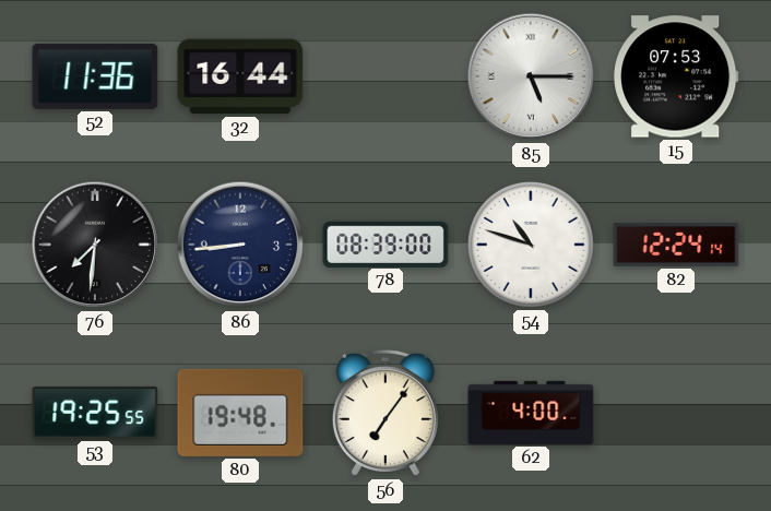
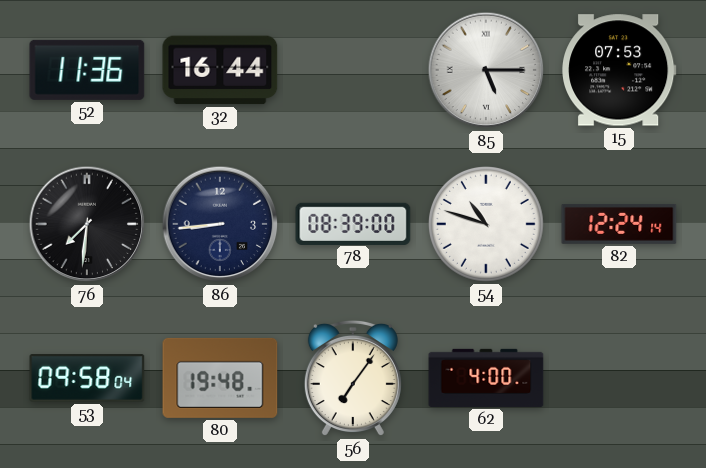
53: 19:25 -> 09:58
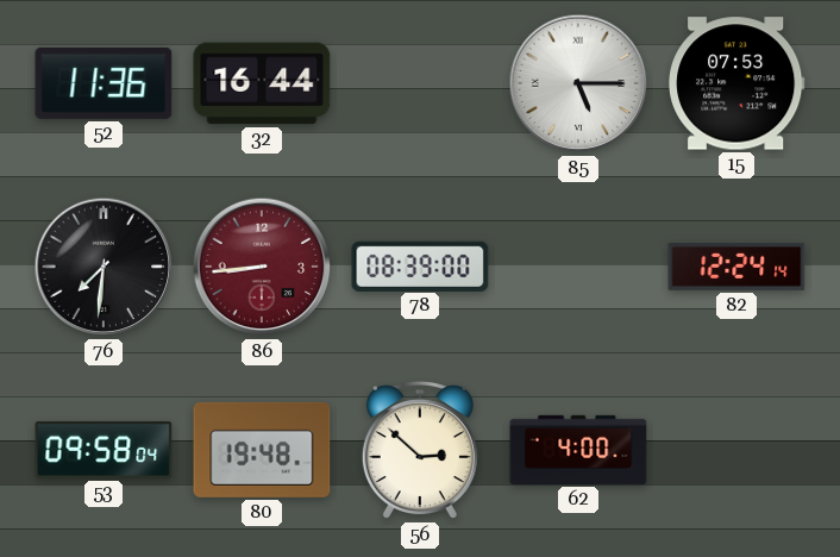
86 dial: navy -> burgundy
54: 10:48 -> none
56: 7:06 -> 2:52
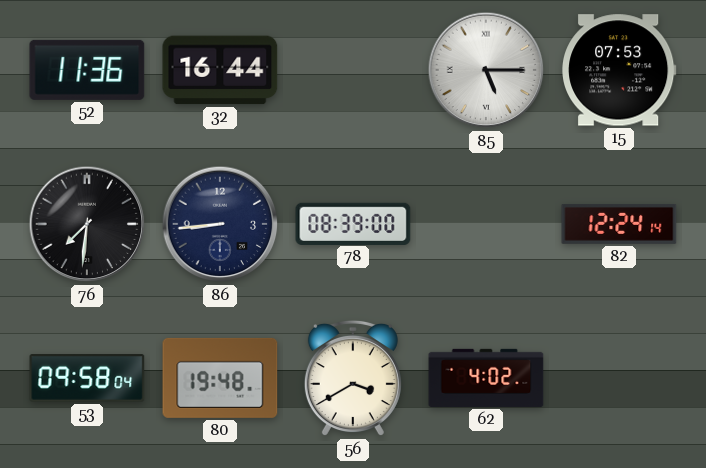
86 dial: burgundy -> navy
56: 2:52 -> 3:40
62: 4:00 -> 4:02
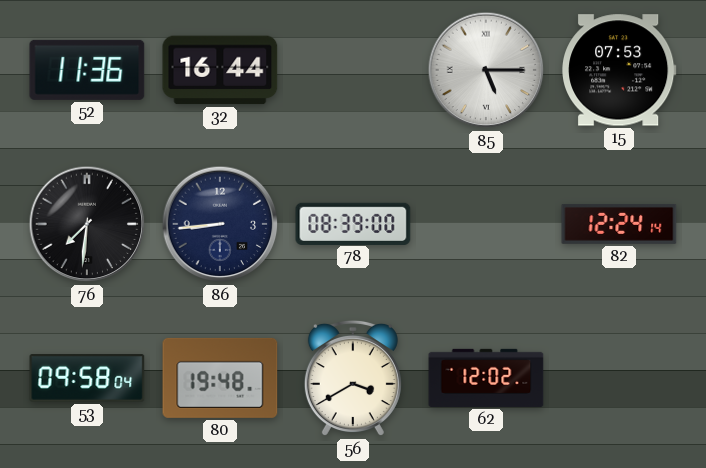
62: 4:02 -> 12:02
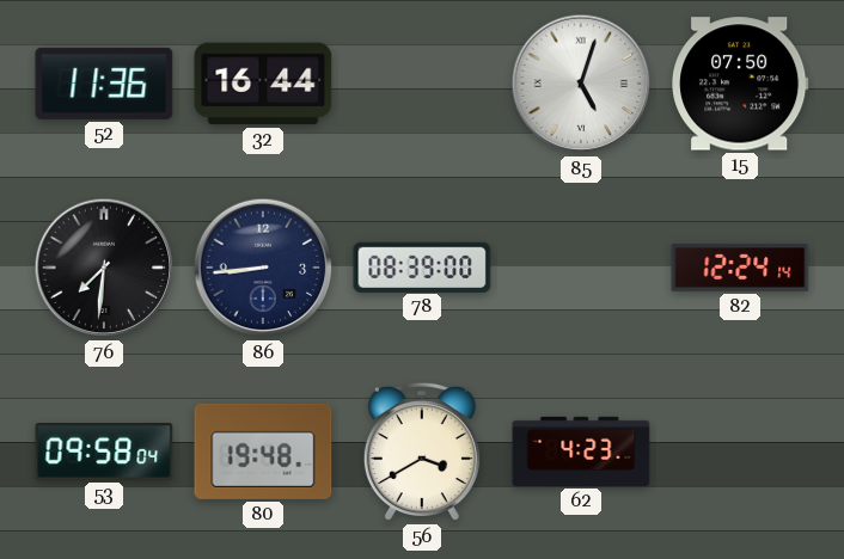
85: 5:15 -> 5:03
15: 07:53 -> 07:50
62: 12:02 -> 4:23
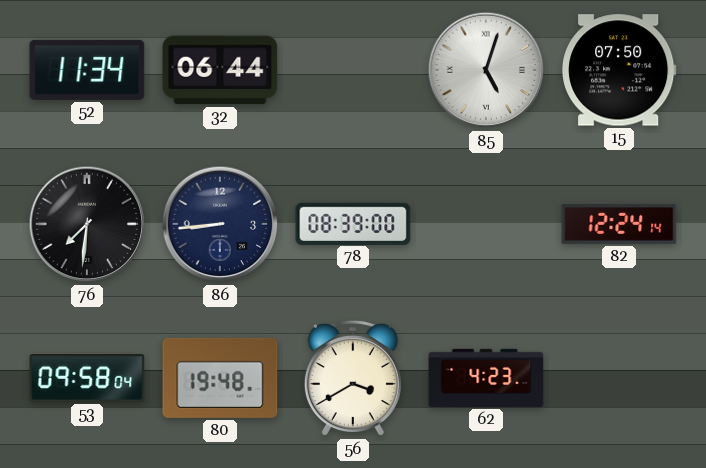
52: 11:36 -> 11:34
32: 16:44 -> 06:44
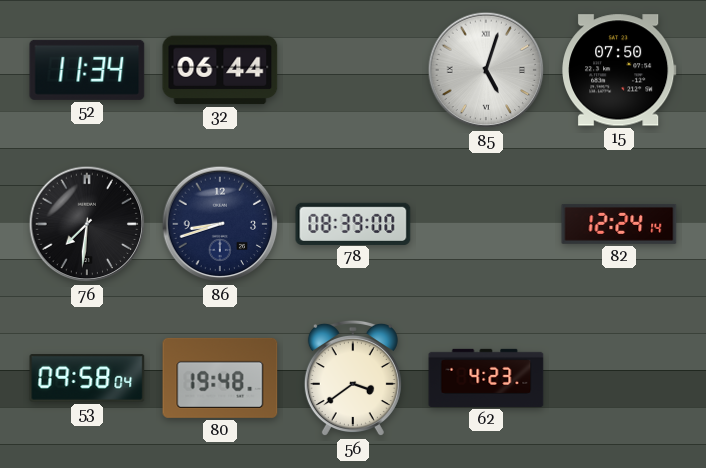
86: 8:44 -> 8:42
56: 3:40 -> 3:39
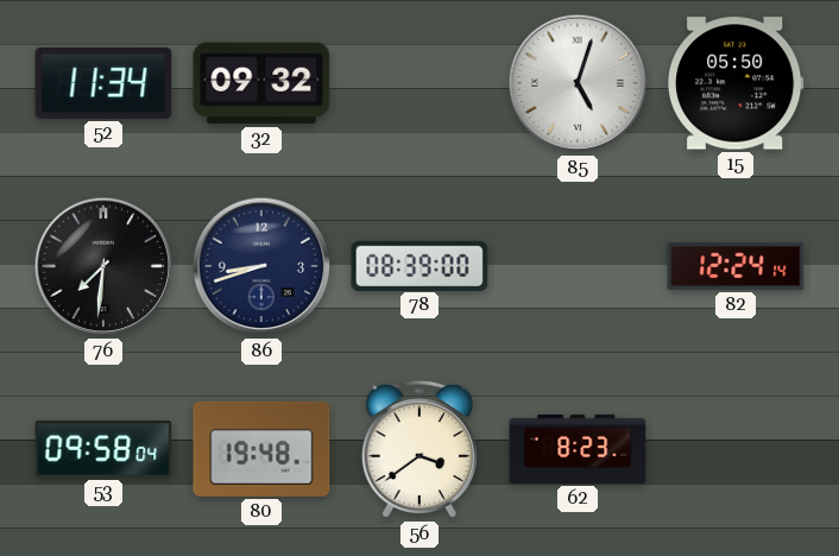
32: 06:44 -> 09:32
15: 07:50 -> 05:50
62: 4:23 -> 8:23
